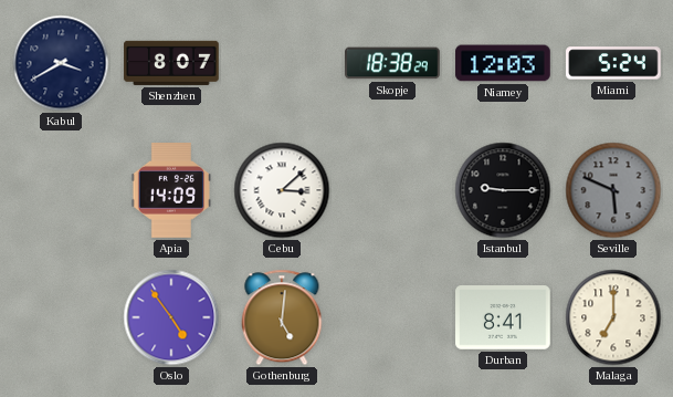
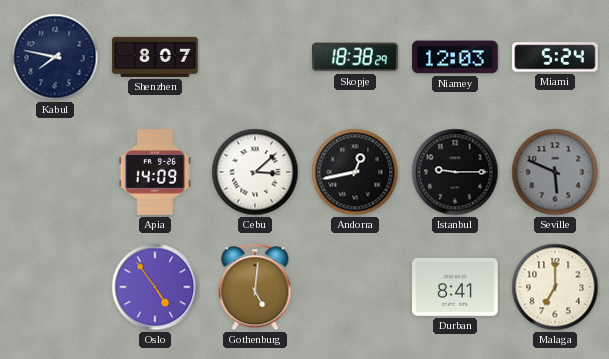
Kabul: 3:40 -> 7:47
Andorra: none -> 12:43
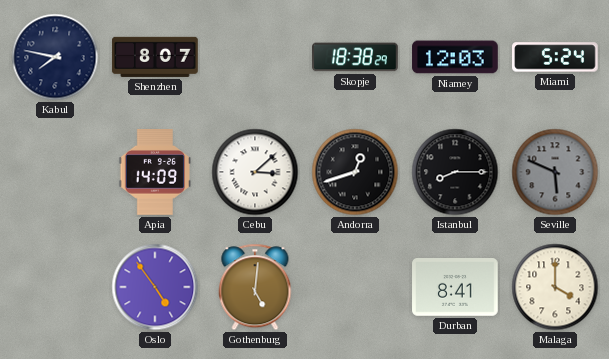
Andorra: 12:43 -> 12:42
Istanbul: 9:15 -> 8:15
Malaga: 7:00 -> 4:00
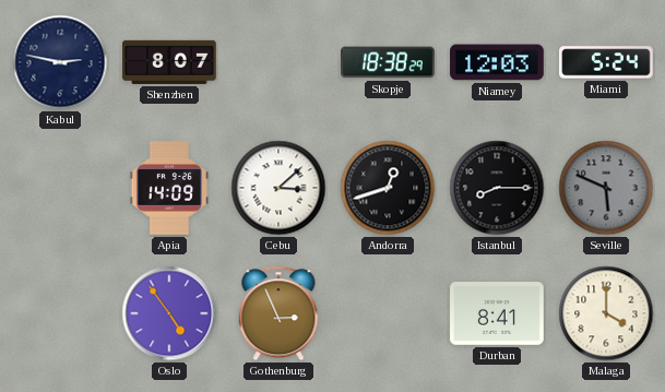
Kabul: 7:47 -> 2:47
Gothenburg: 5:01 -> 2:56
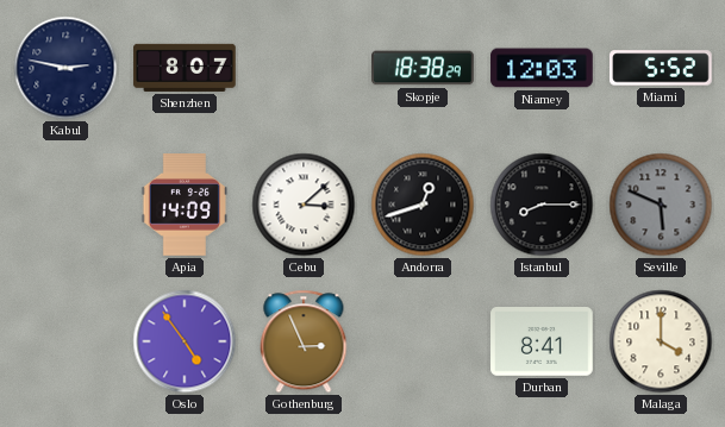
Miami: 5:24 -> 5:52
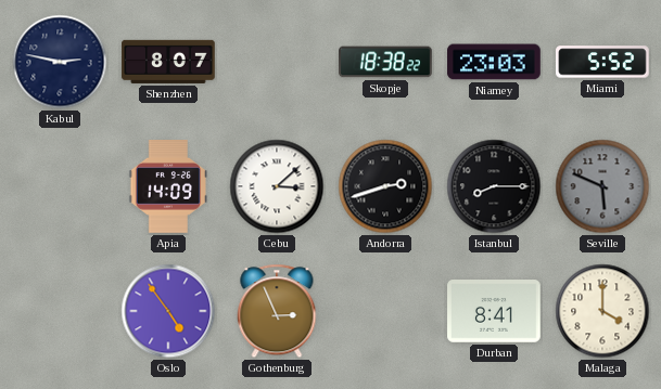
Skopje: 18:38:29 -> 18:38:22
Niamey: 12:03 -> 23:03
Andorra: 12:42 -> 2:42
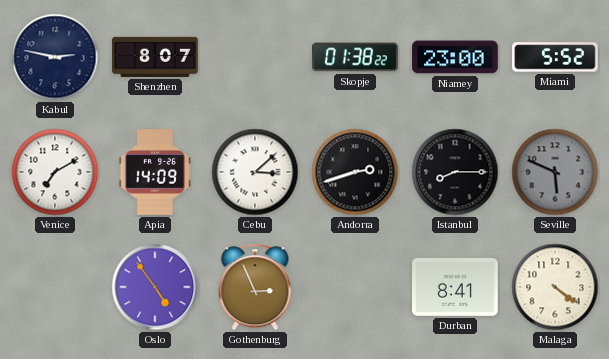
Skopje: 18:38 -> 01:38
Niamey: 23:03 -> 23:00
Venice: none -> 7:10
Malaga: 4:00 -> 4:21
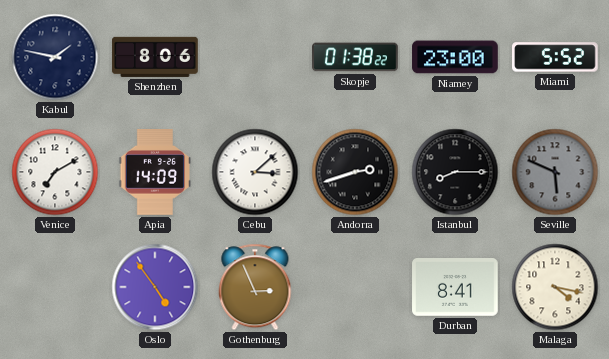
Kabul: 2:47 -> 1:47
Shenzhen: 8:07 -> 8:06
Malaga: 4:21 -> 4:17
